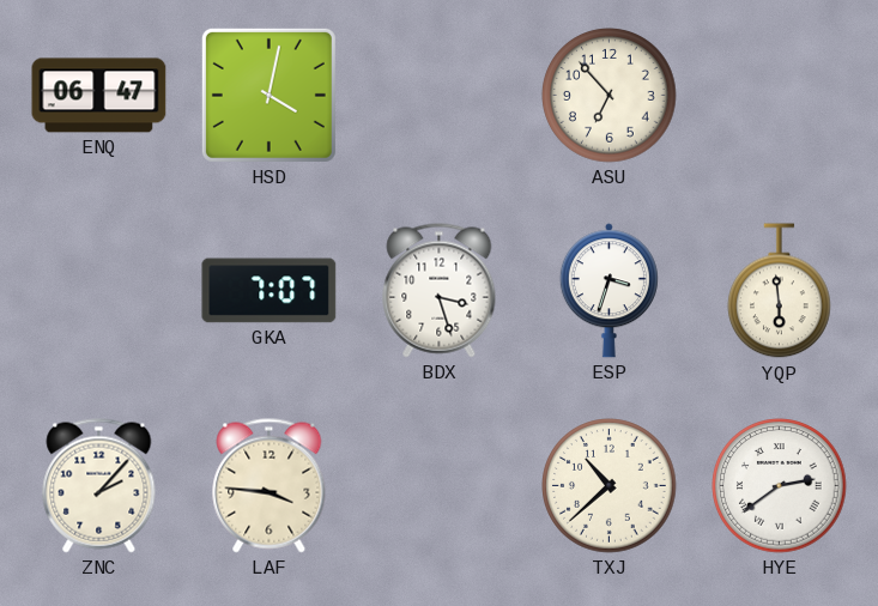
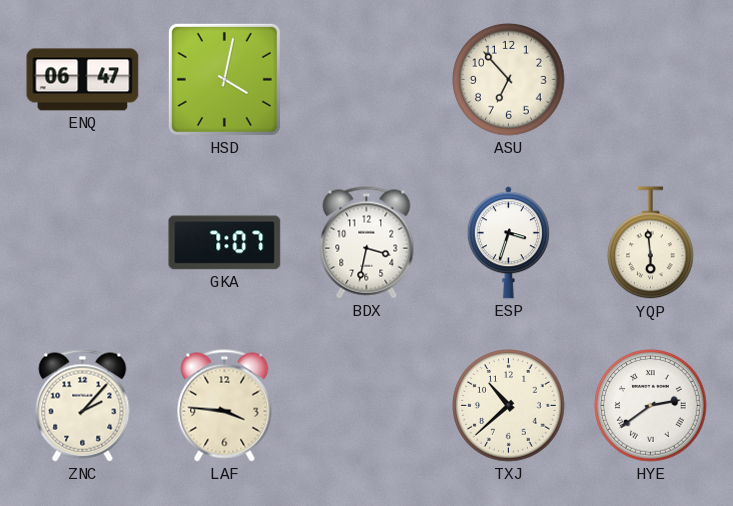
BDX: 3:27 -> 3:32
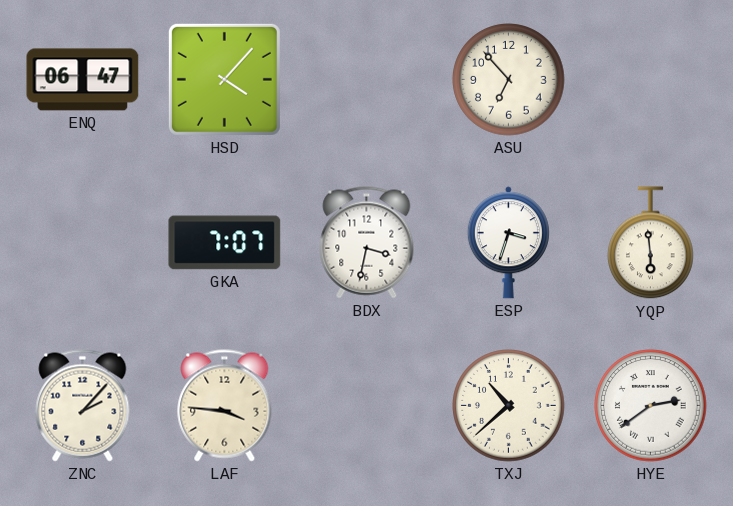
HSD: 4:02 -> 4:07
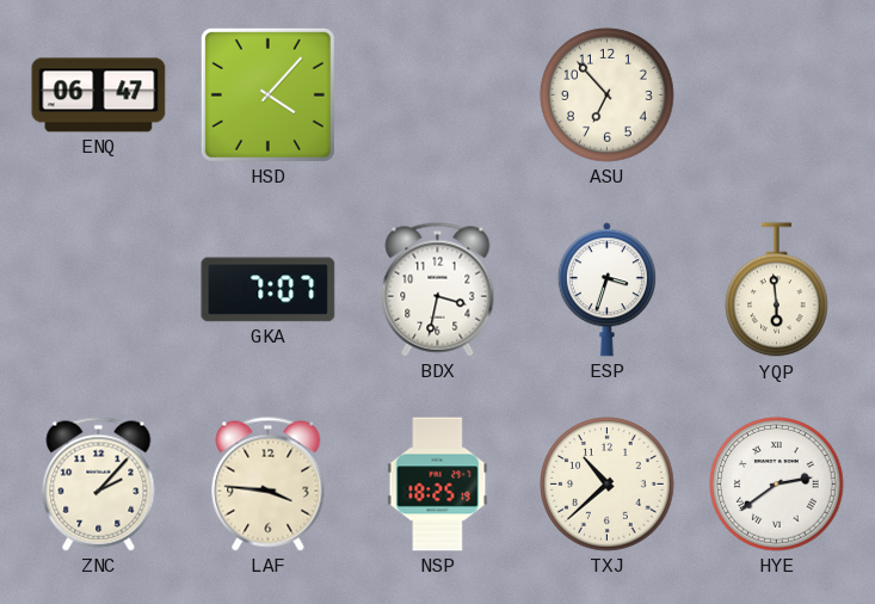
NSP: none -> 18:25
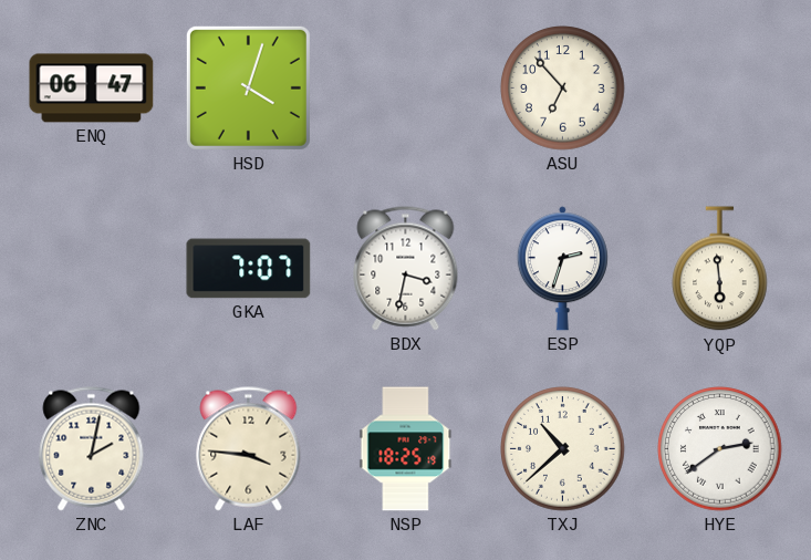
HSD: 4:07 -> 4:03
ESP: 3:33 -> 2:33
ZNC: 2:07 -> 2:02
